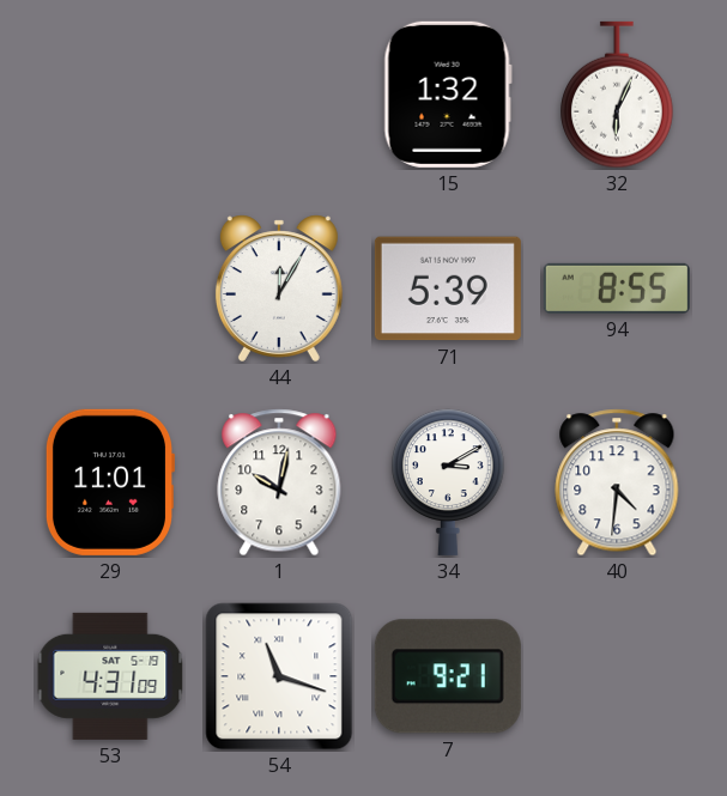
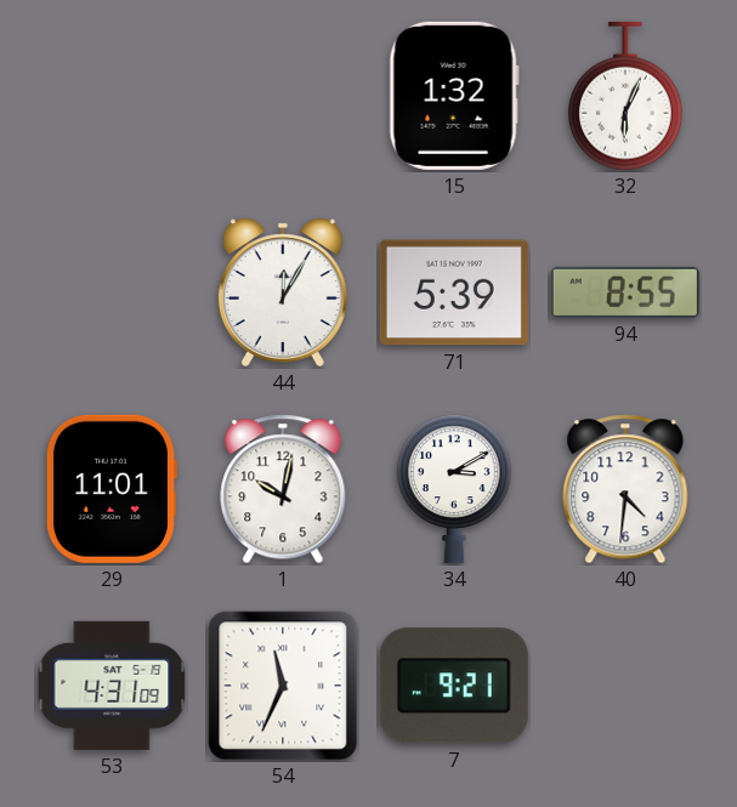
54: 11:18 -> 11:34
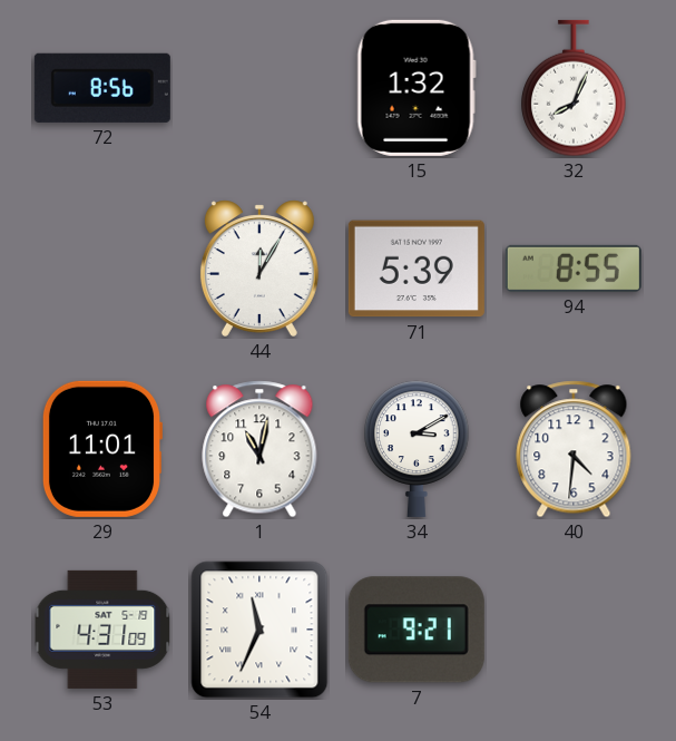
72: none -> 8:56
32: 6:04 -> 8:04
1: 10:02 -> 11:02
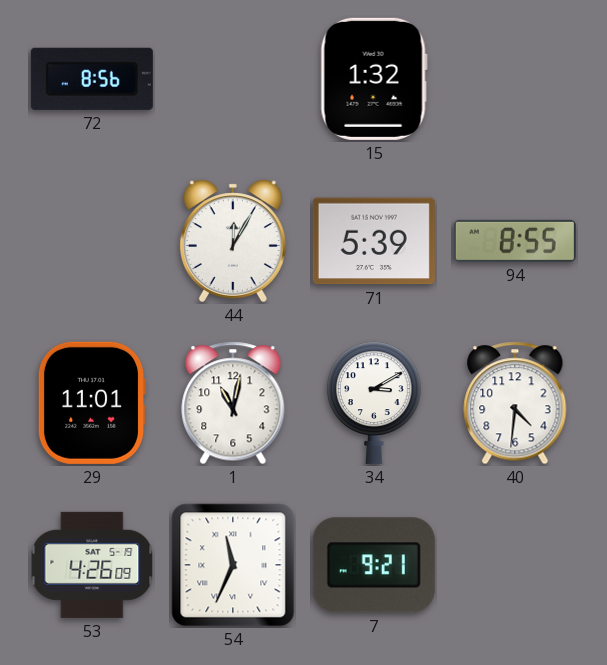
32: 8:04 -> none
53: 4:31 -> 4:26
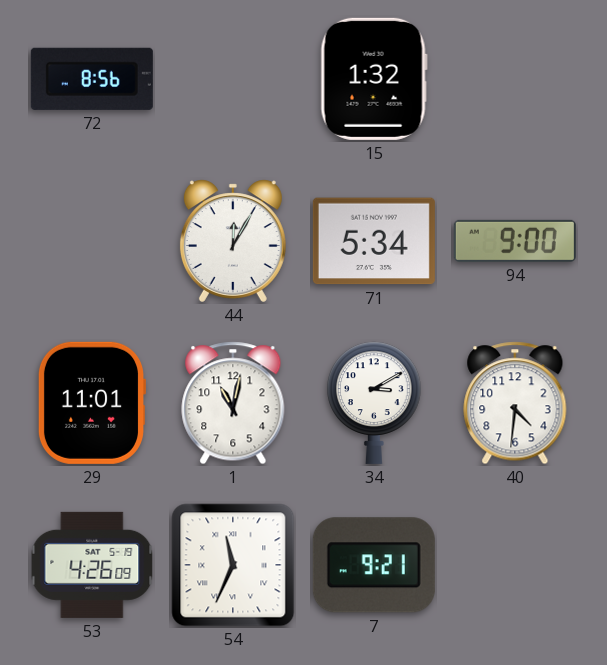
71: 5:39 -> 5:34
94: 8:55 -> 9:00
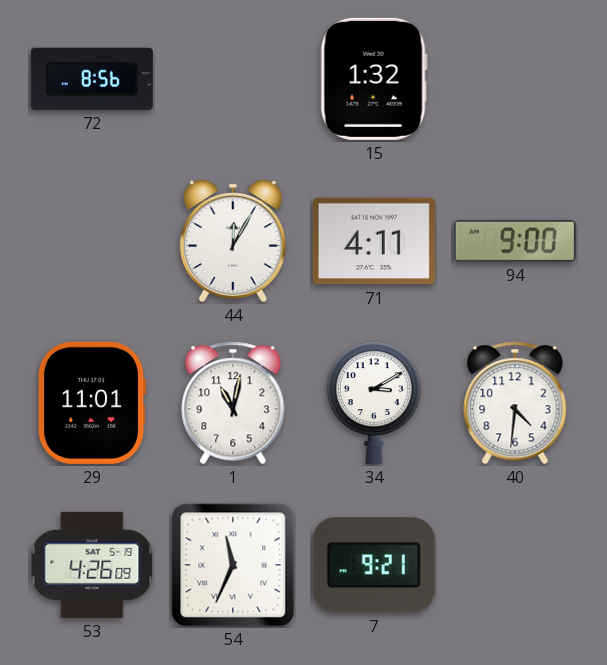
71: 5:34 -> 4:11
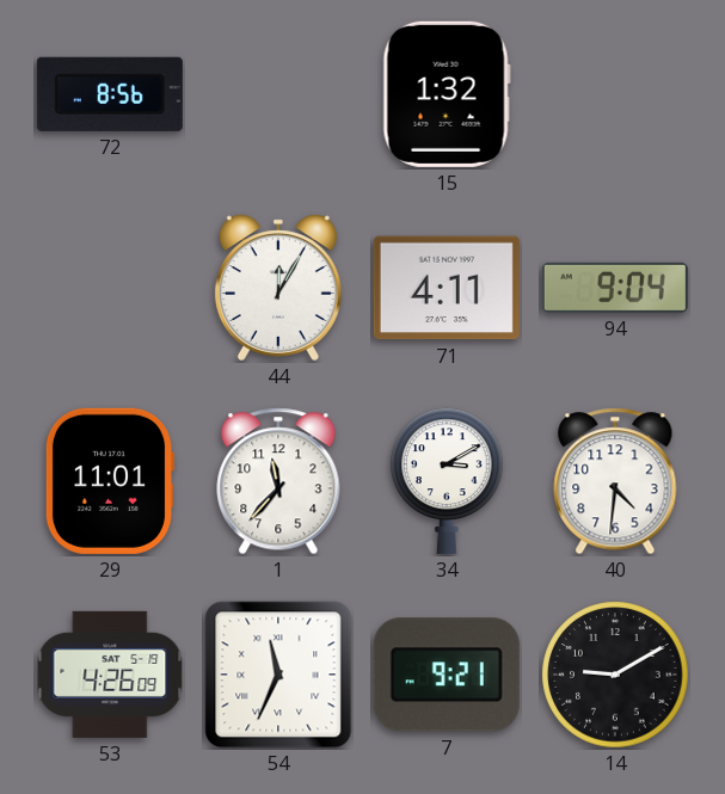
94: 9:00 -> 9:04
1: 11:02 -> 11:37
14: none -> 9:10
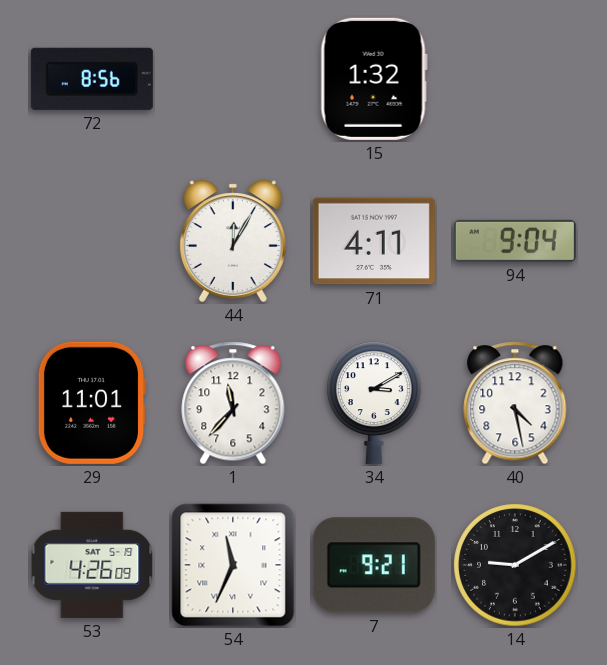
40: 4:31 -> 4:28
